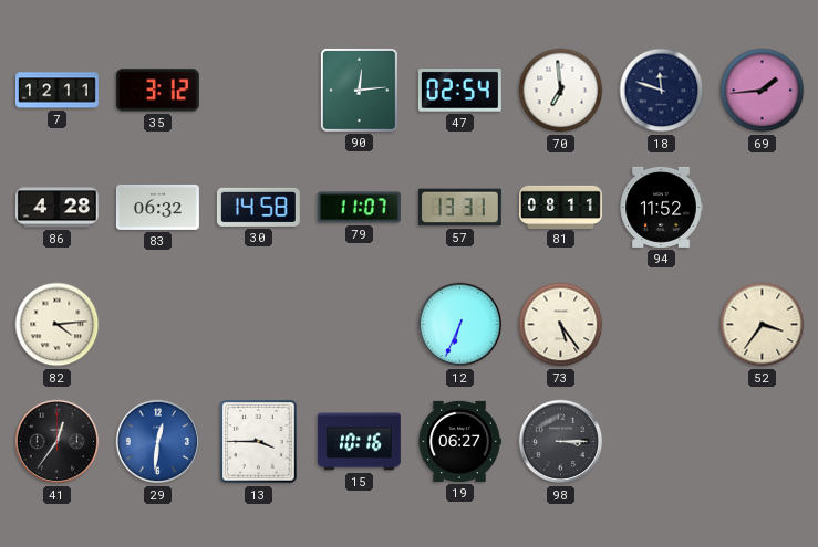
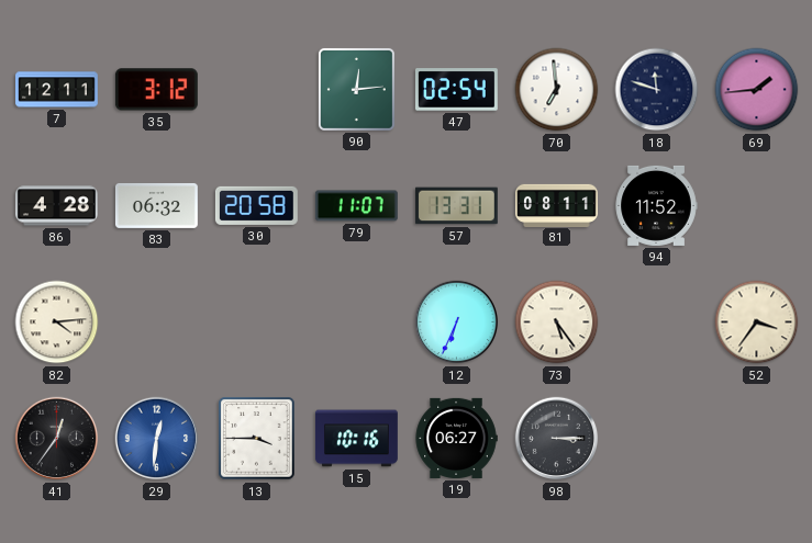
30: 14:58 -> 20:58
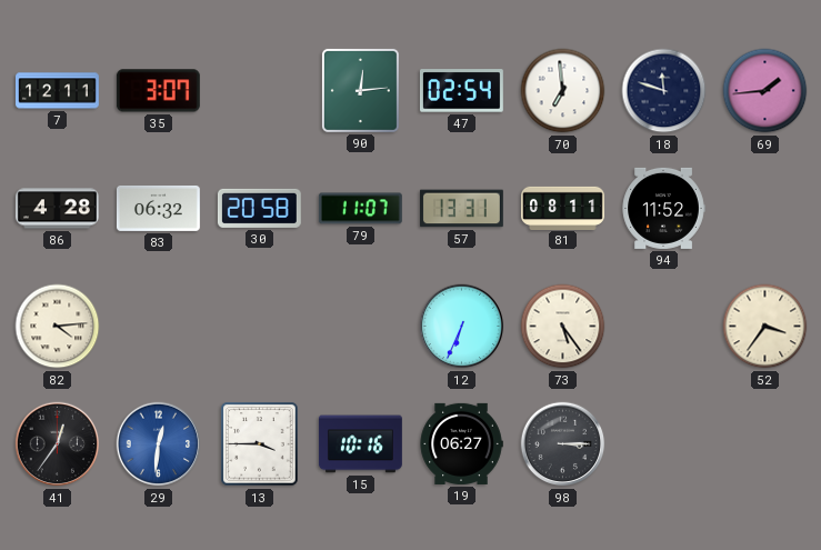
35: 3:12 -> 3:07
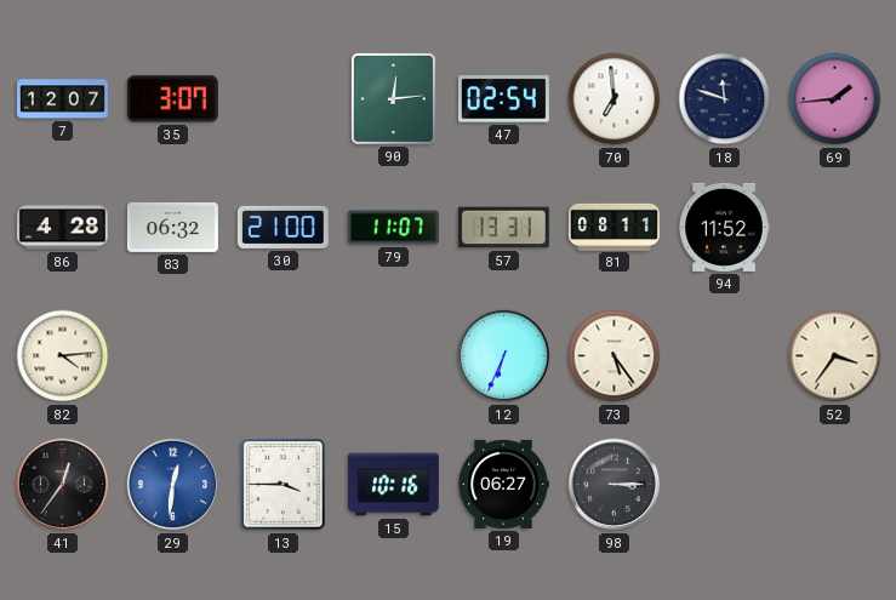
7: 12:11 -> 12:07
30: 20:58 -> 21:00
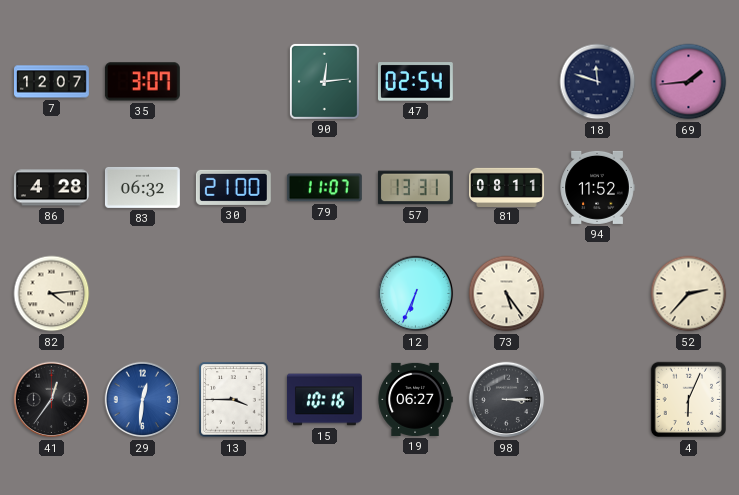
70: 6:59 -> none
52: 3:36 -> 2:37
4: none -> 6:04
